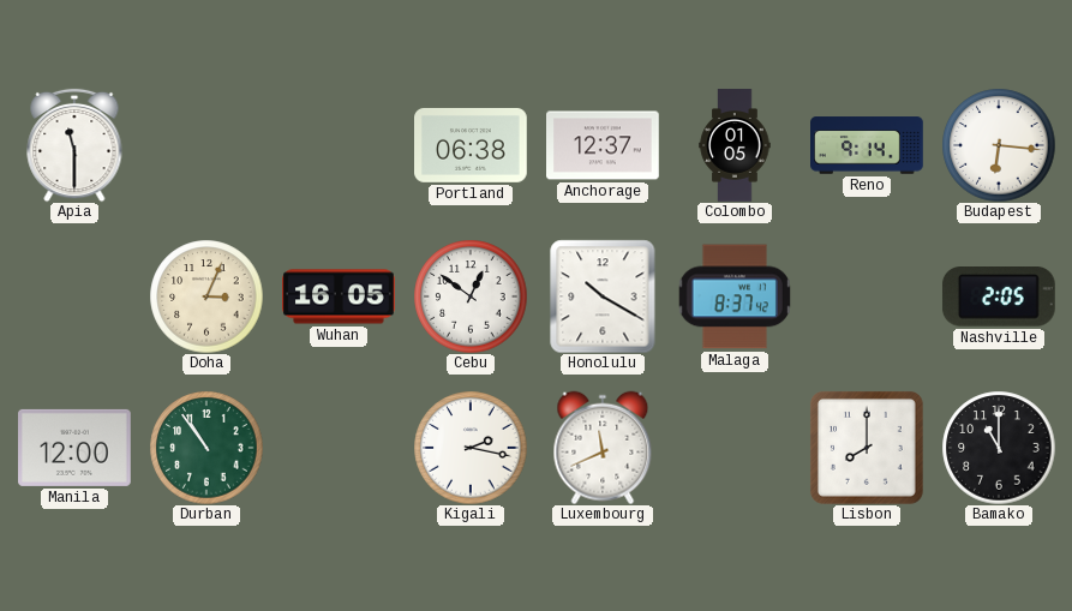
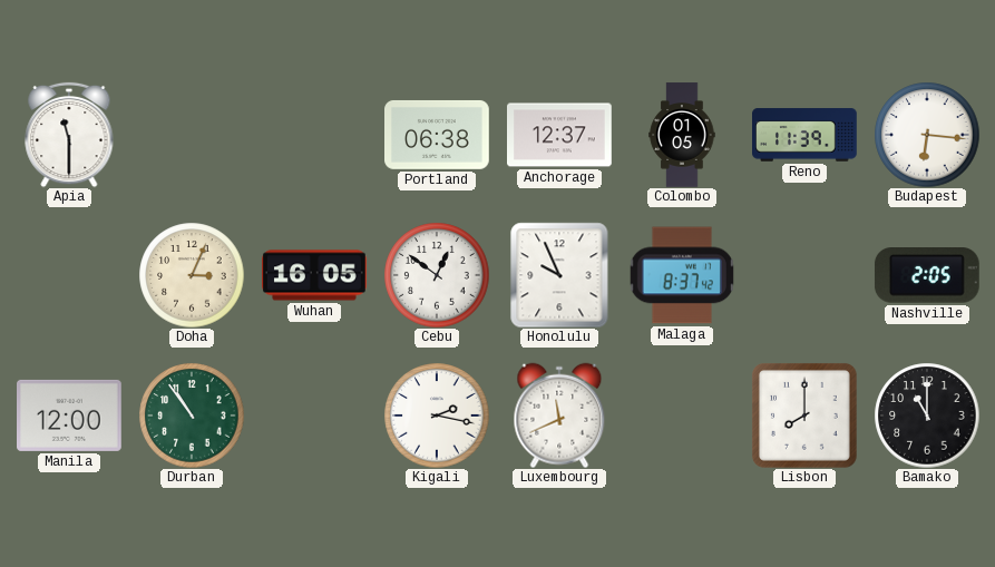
Reno: 9:14 -> 11:39
Honolulu: 10:20 -> 9:56
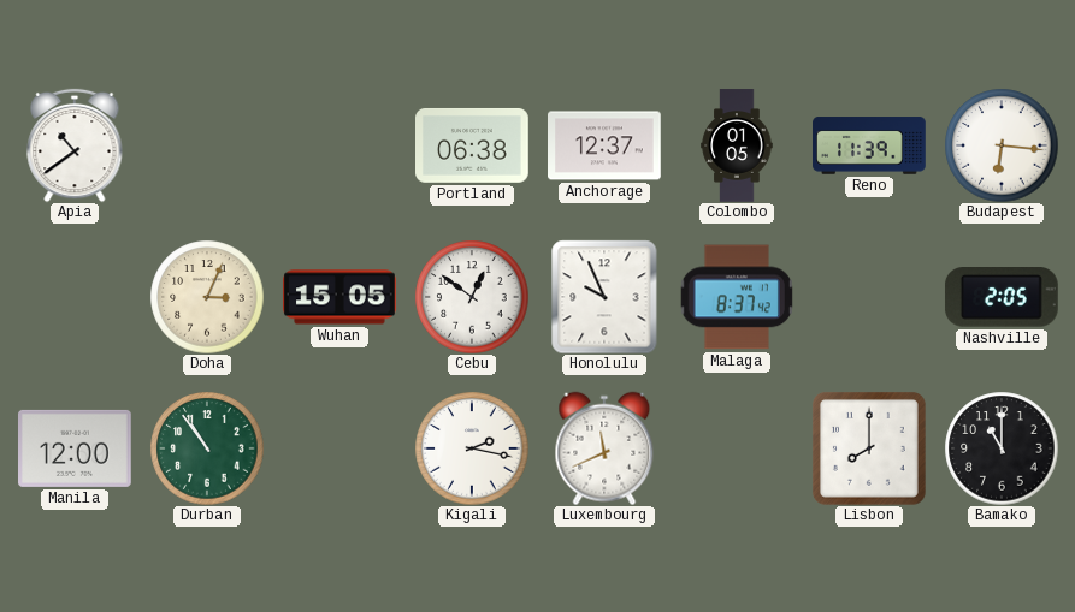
Apia: 11:30 -> 10:39
Wuhan: 16:05 -> 15:05
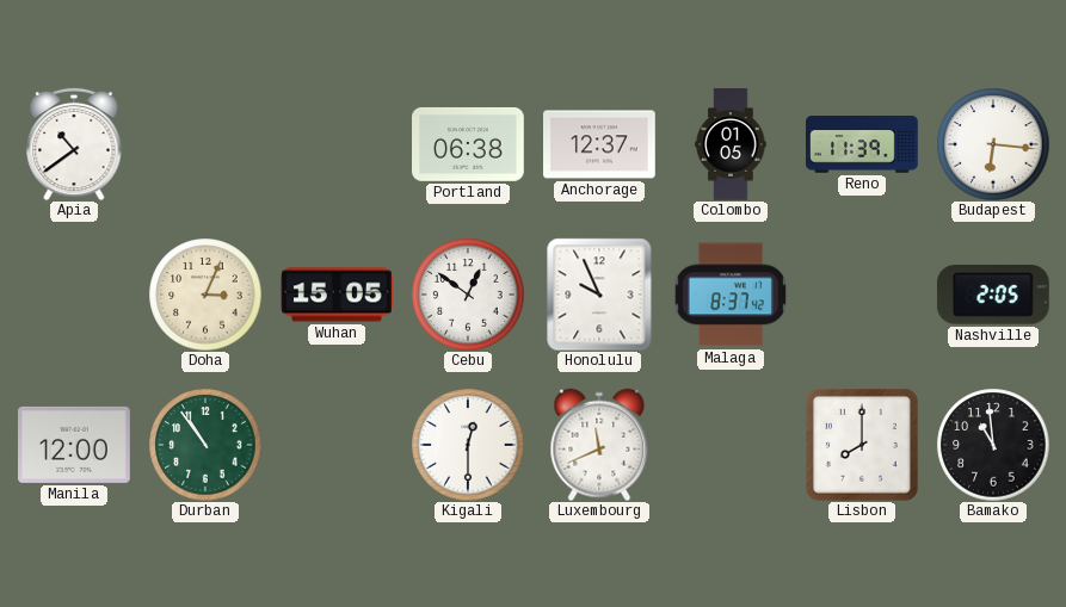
Kigali: 2:17 -> 12:30
Bamako: 11:00 -> 10:59
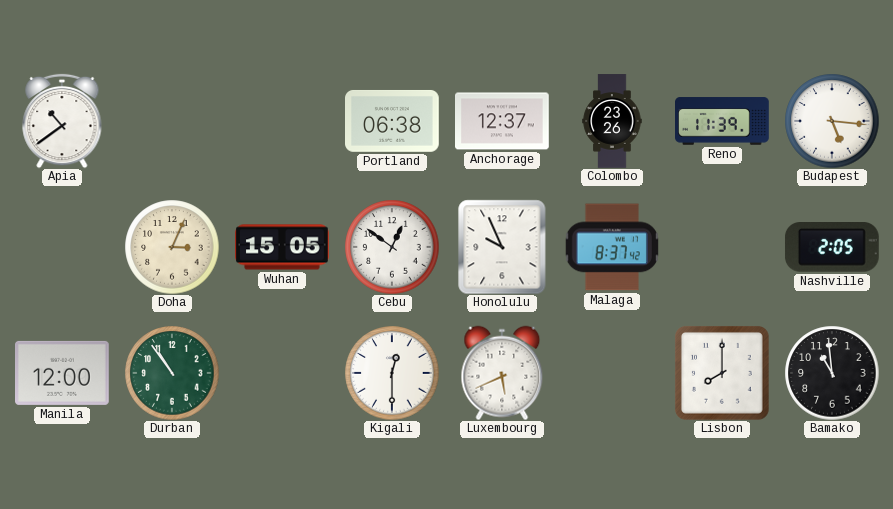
Colombo: 01:05 -> 23:26
Budapest: 6:16 -> 5:16
Luxembourg: 11:41 -> 5:41
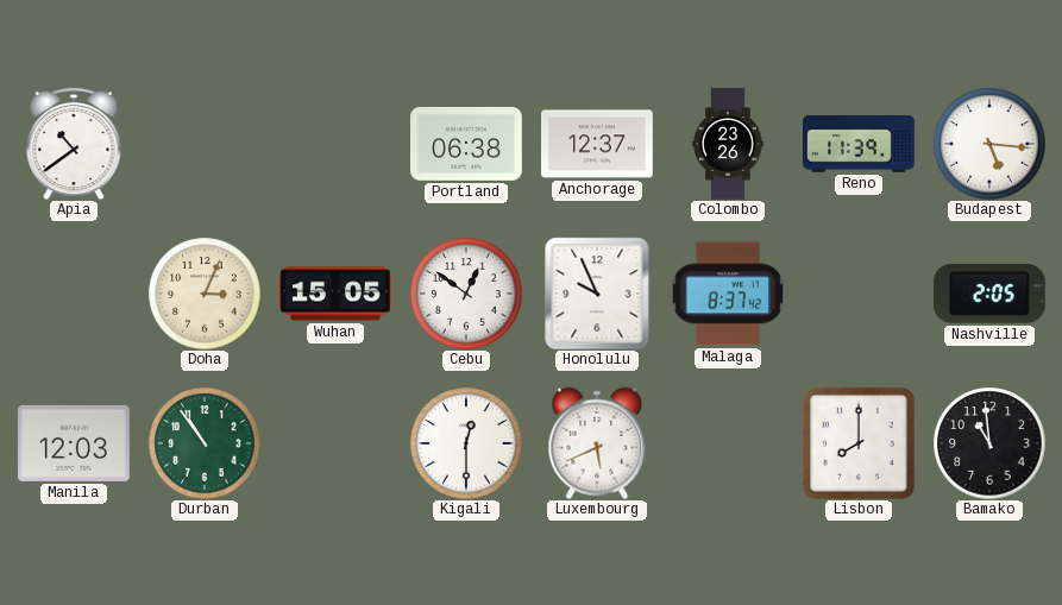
Manila: 12:00 -> 12:03
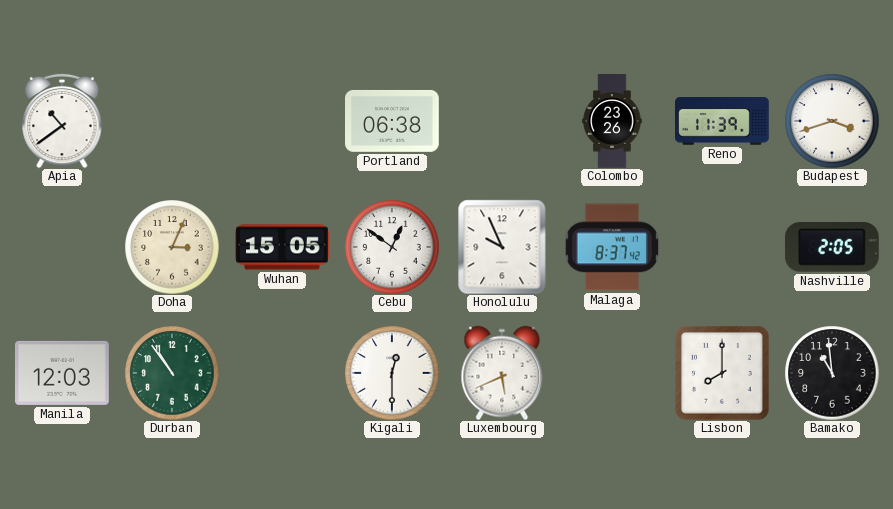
Anchorage: 12:37 -> none
Budapest: 5:16 -> 3:42
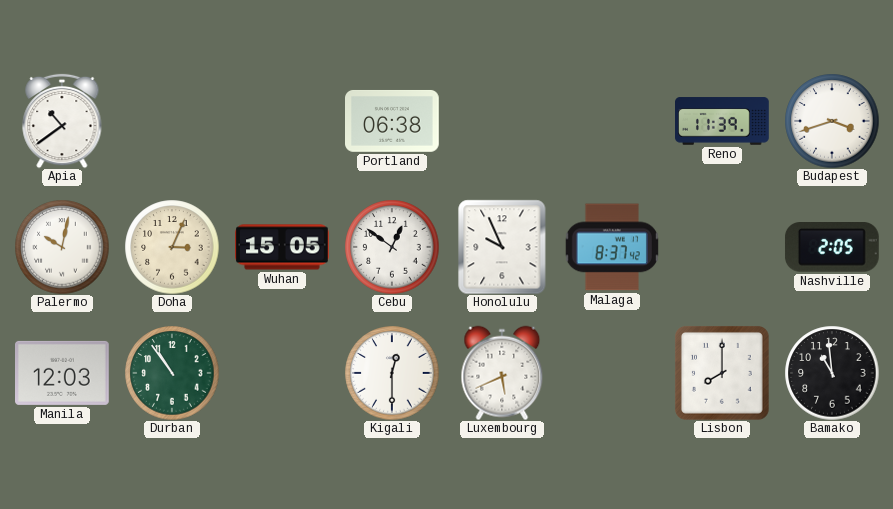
Colombo: 23:26 -> none
Palermo: none -> 10:02
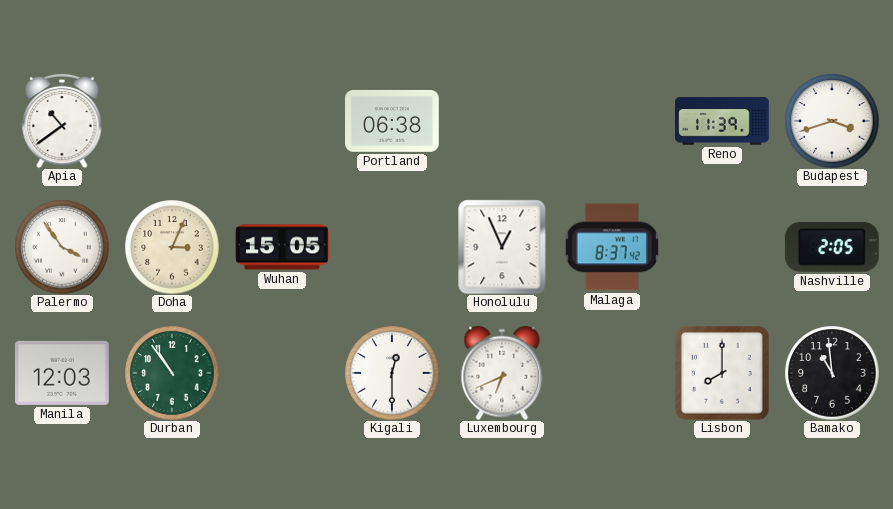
Palermo: 10:02 -> 3:54
Cebu: 12:51 -> none
Honolulu: 9:56 -> 12:56
Luxembourg: 5:41 -> 6:41
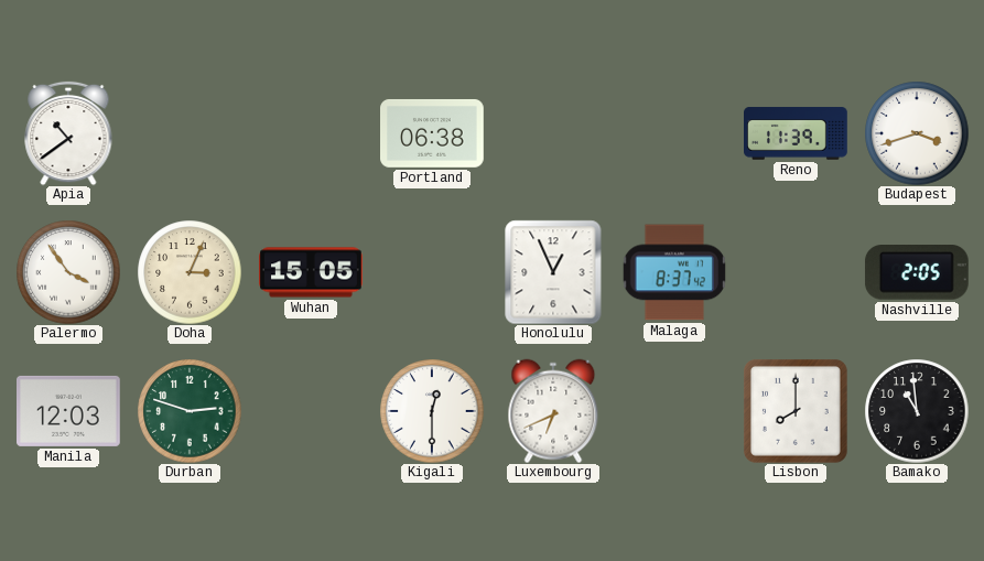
Durban: 10:54 -> 2:48
